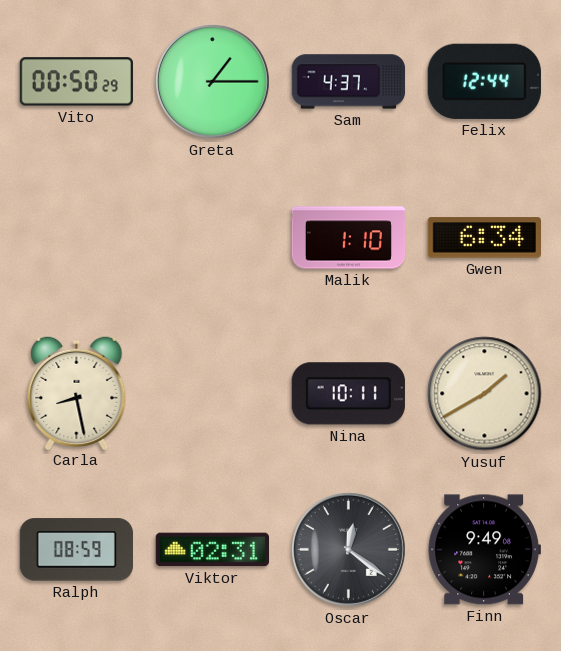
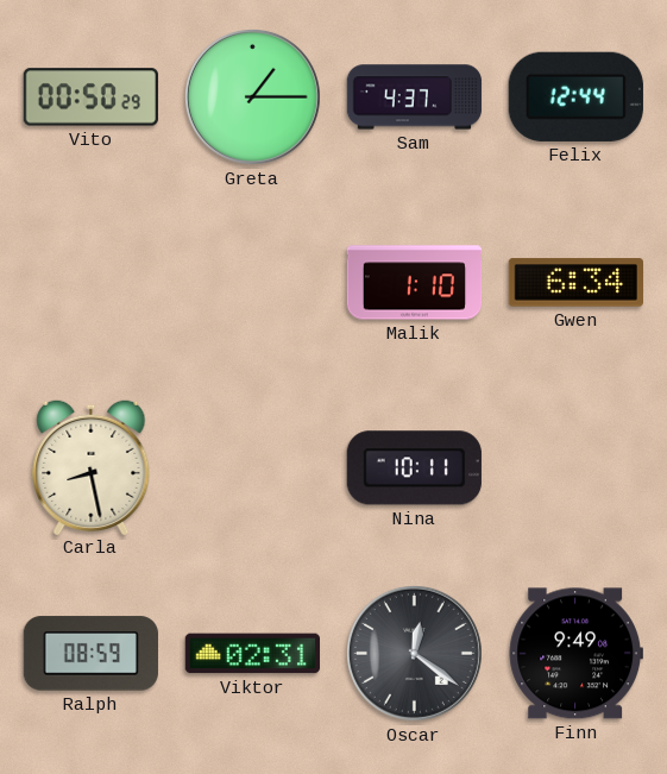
Yusuf: 1:40 -> none
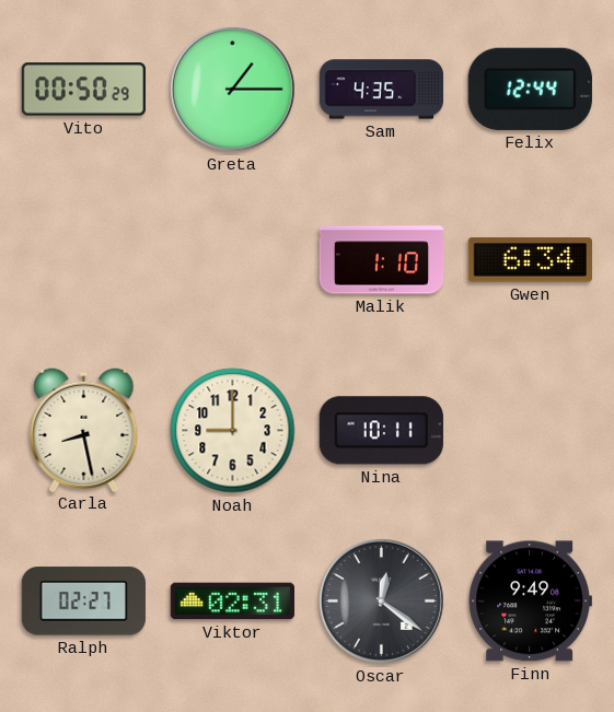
Sam: 4:37 -> 4:35
Noah: none -> 9:00
Ralph: 08:59 -> 02:27
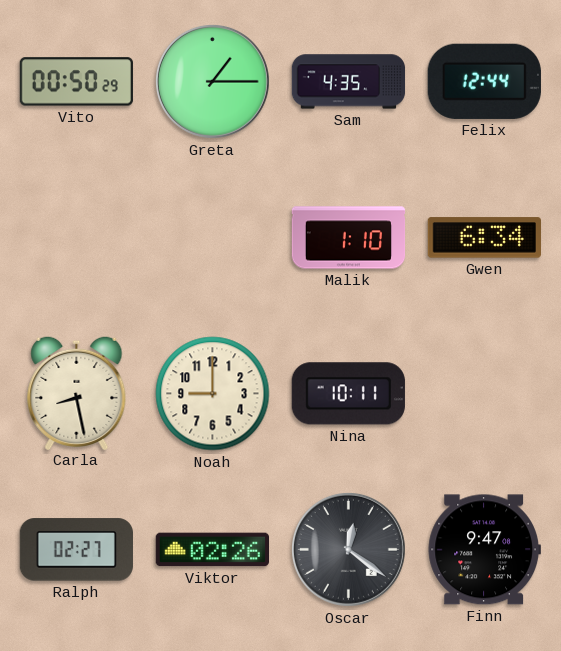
Viktor: 02:31 -> 02:26
Finn: 9:49 -> 9:47
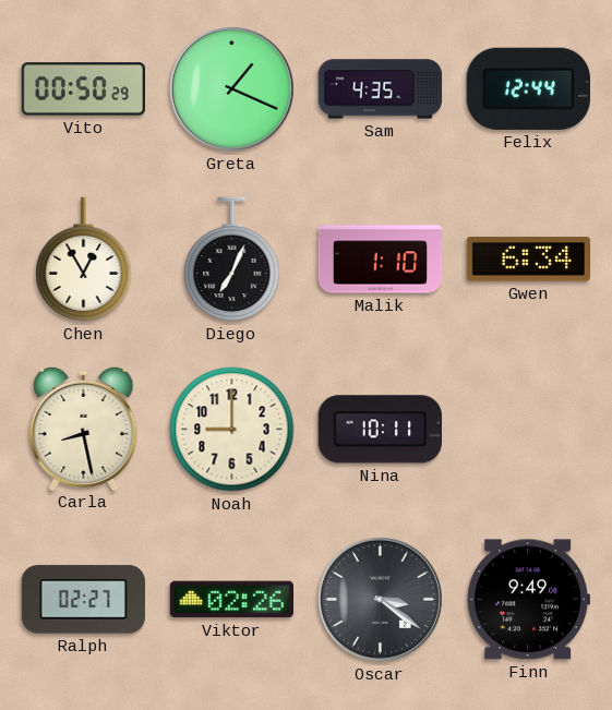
Greta: 1:15 -> 1:19
Chen: none -> 12:55
Diego: none -> 7:04
Oscar: 12:21 -> 3:21
Finn: 9:47 -> 9:49
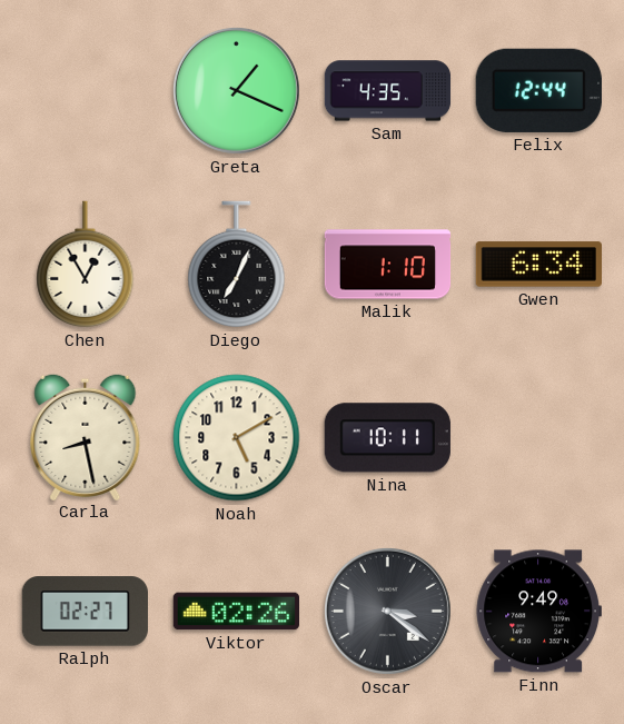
Vito: 00:50 -> none
Noah: 9:00 -> 5:10
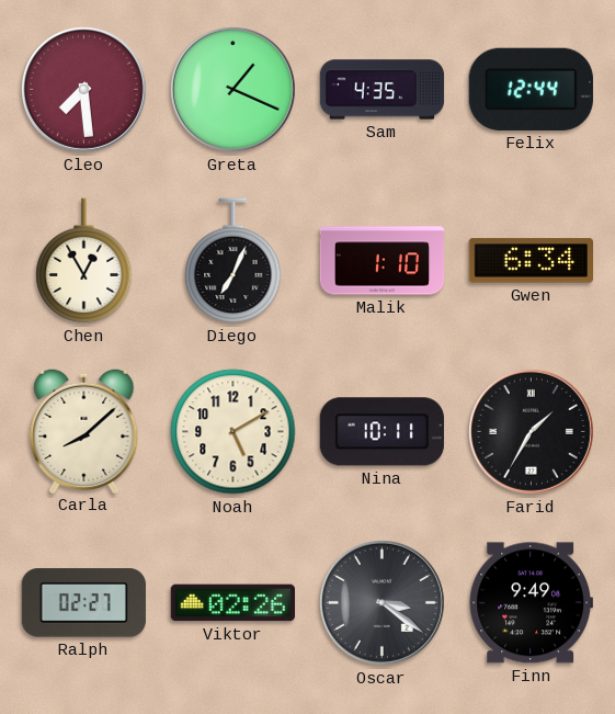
Cleo: none -> 7:29
Carla: 8:28 -> 8:08
Farid: none -> 1:35
